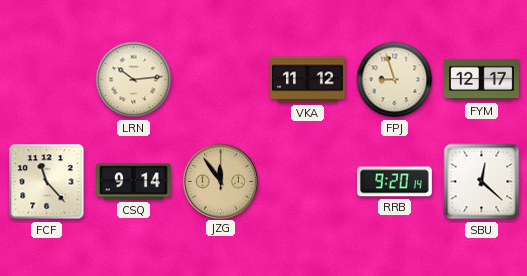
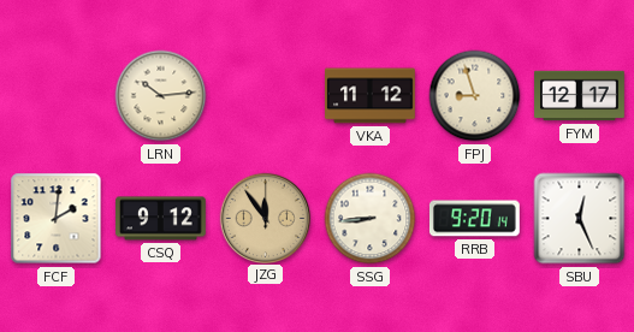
FCF: 11:23 -> 2:01
CSQ: 9:14 -> 9:12
SSG: none -> 8:44
SBU: 12:22 -> 12:26
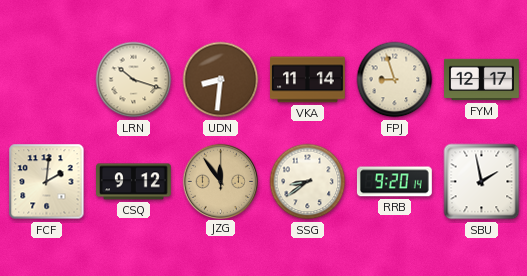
LRN: 10:14 -> 10:18
UDN: none -> 8:31
VKA: 11:12 -> 11:14
SSG: 8:44 -> 8:39
SBU: 12:26 -> 1:58
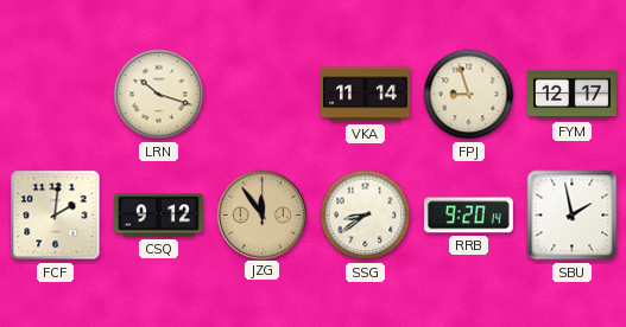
UDN: 8:31 -> none
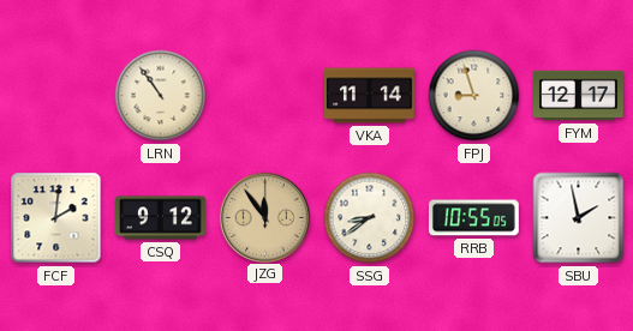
LRN: 10:18 -> 10:54
RRB: 9:20 -> 10:55
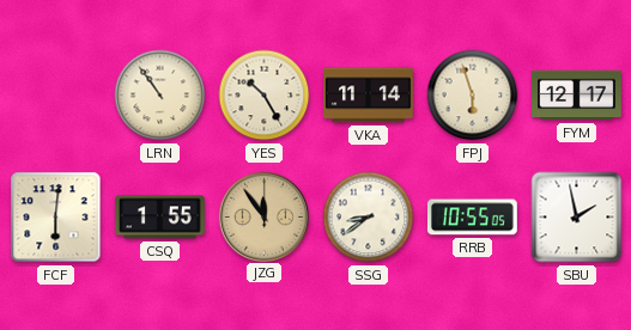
YES: none -> 10:25
FPJ: 8:57 -> 5:57
FCF: 2:01 -> 6:01
CSQ: 9:12 -> 1:55
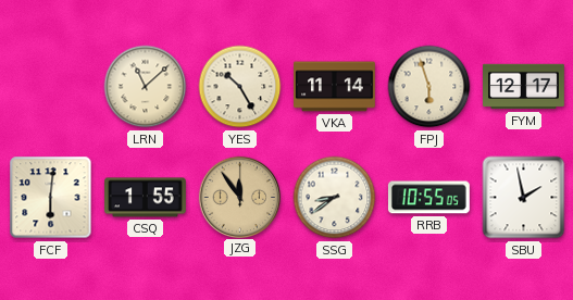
LRN: 10:54 -> 11:08
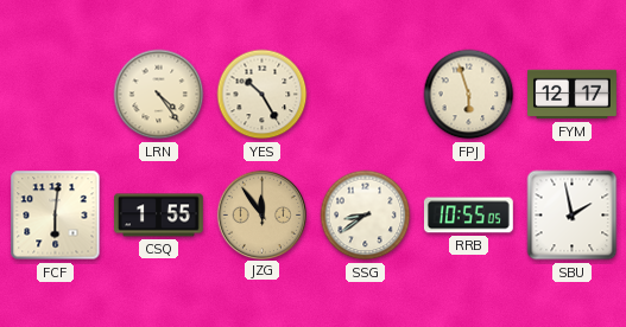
LRN: 11:08 -> 4:24
VKA: 11:14 -> none
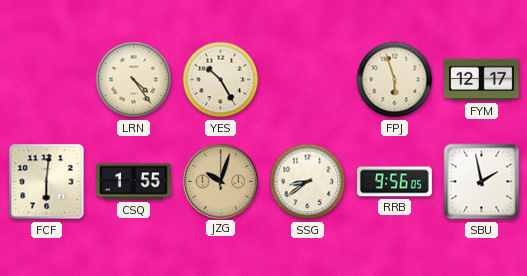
JZG: 11:54 -> 10:03
RRB: 10:55 -> 9:56
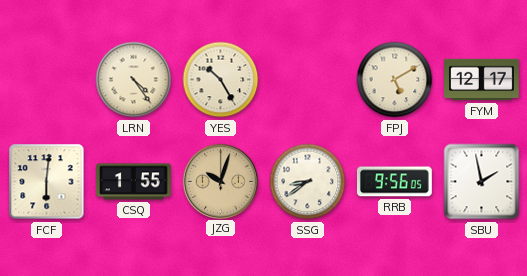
FPJ: 5:57 -> 5:10
